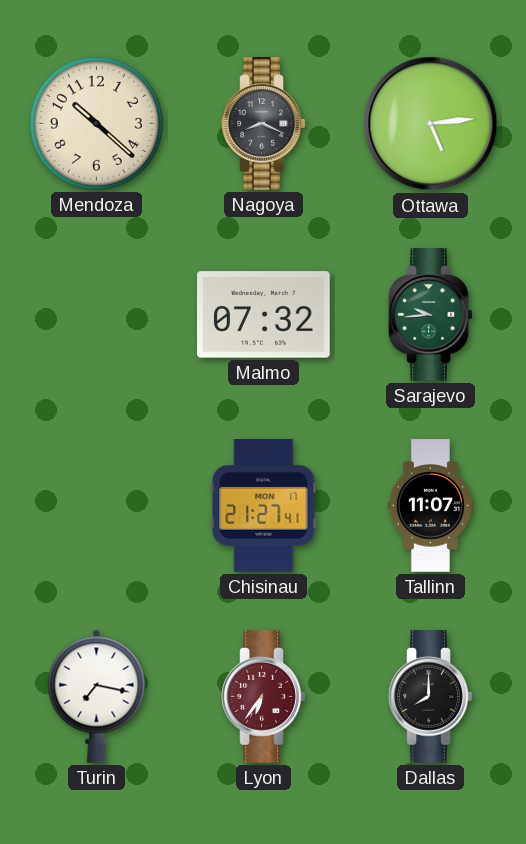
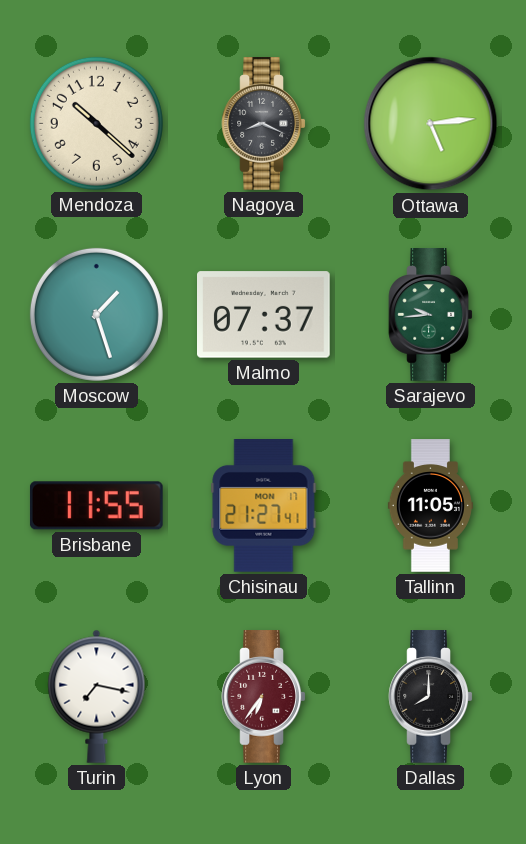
Moscow: none -> 1:27
Malmo: 07:32 -> 07:37
Brisbane: none -> 11:55
Tallinn: 11:07 -> 11:05
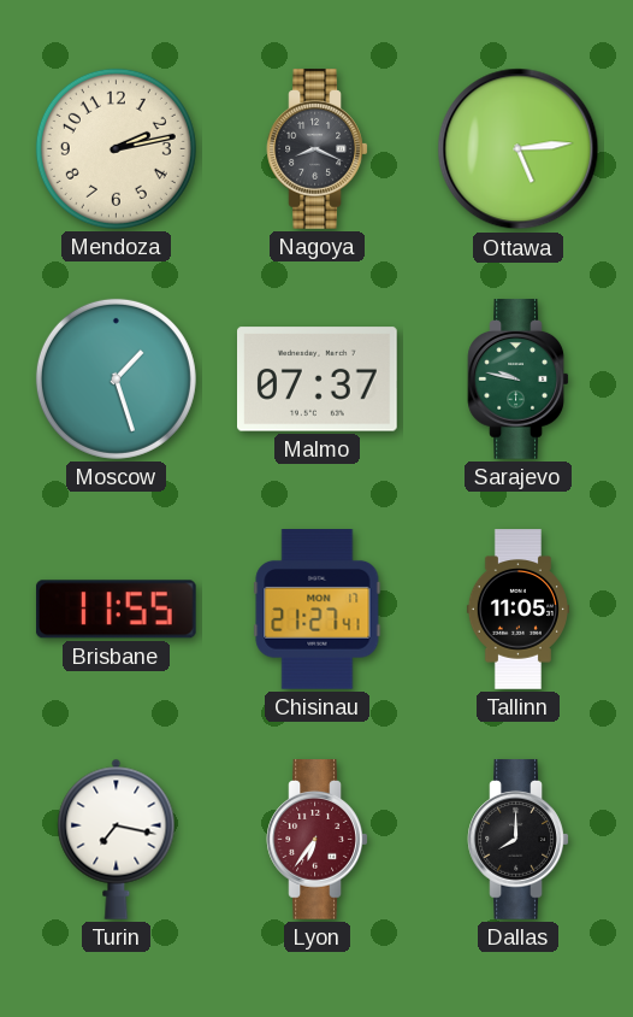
Mendoza: 10:22 -> 2:13
Sarajevo: 9:44 -> 9:47
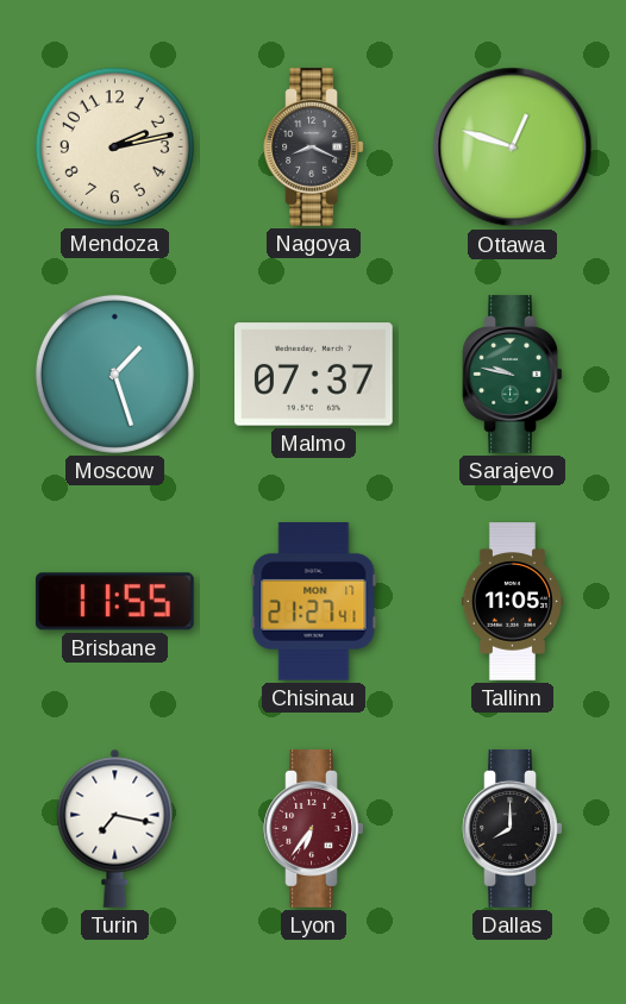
Ottawa: 5:14 -> 12:48
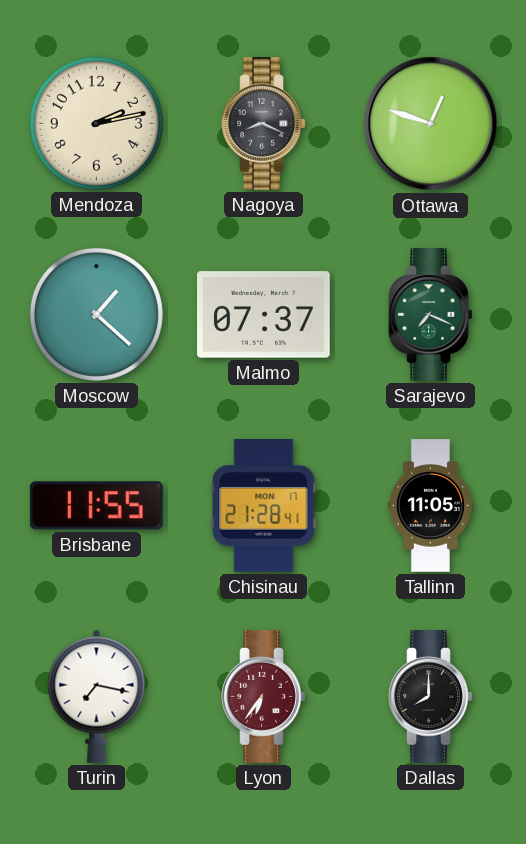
Moscow: 1:27 -> 1:22
Sarajevo: 9:47 -> 7:19
Chisinau: 21:27 -> 21:28
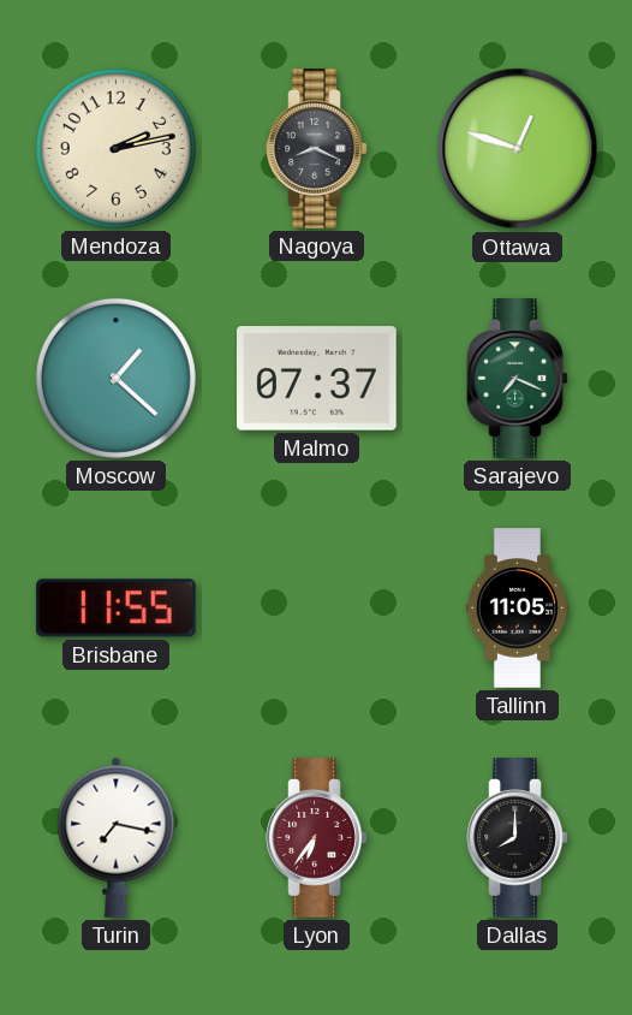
Chisinau: 21:28 -> none
